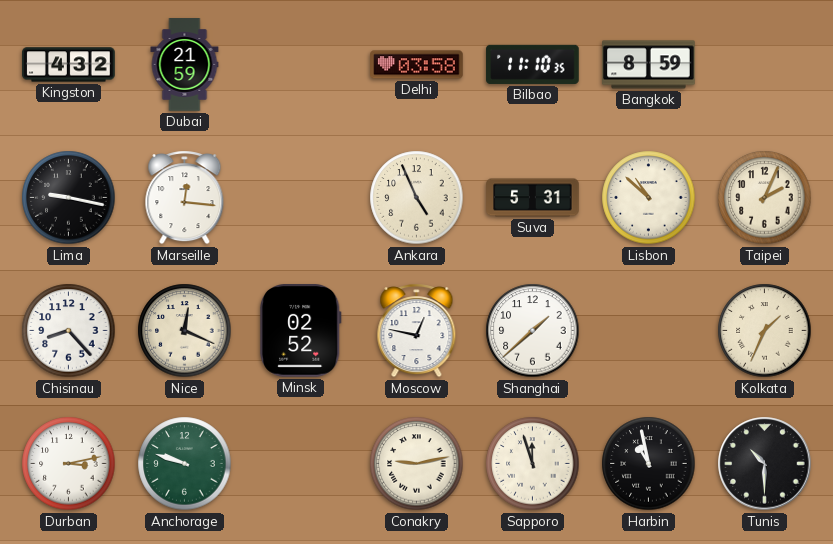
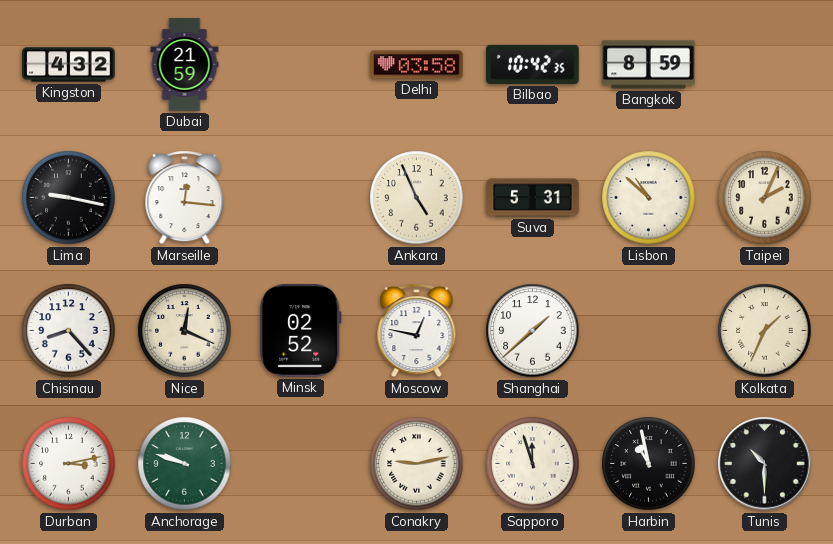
Bilbao: 11:10 -> 10:42
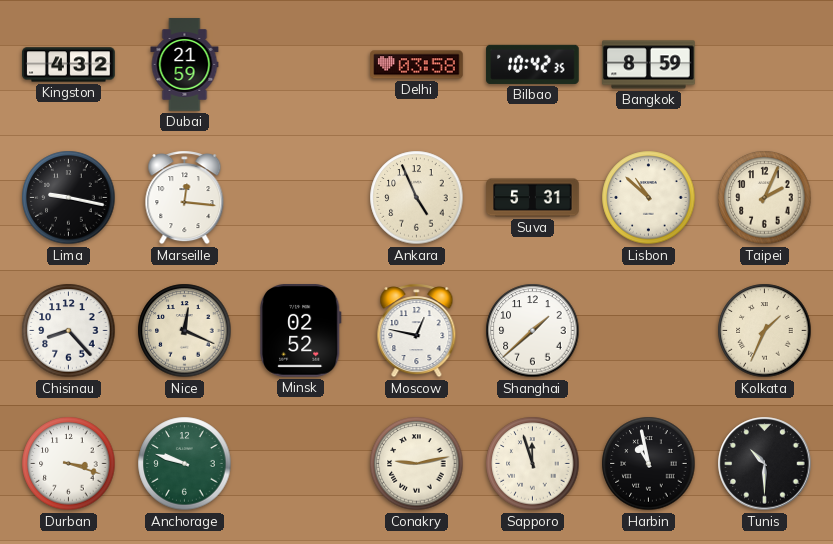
Durban: 3:13 -> 3:18
